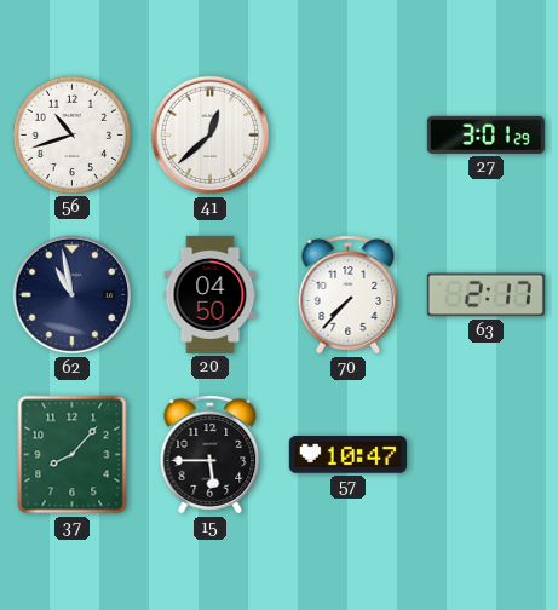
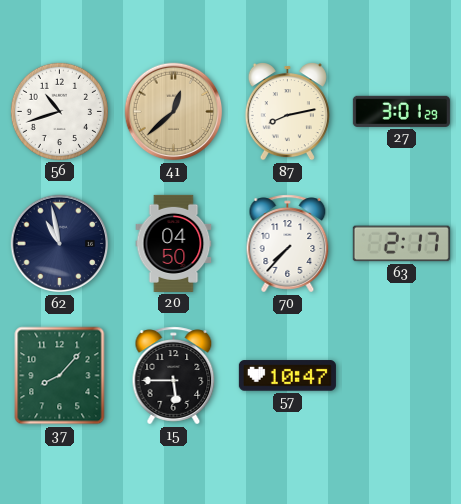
41 dial: white -> champagne
87: none -> 8:13
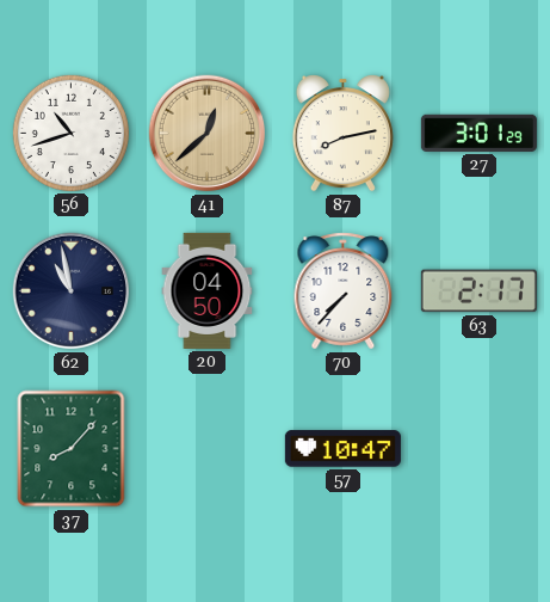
15: 5:45 -> none
